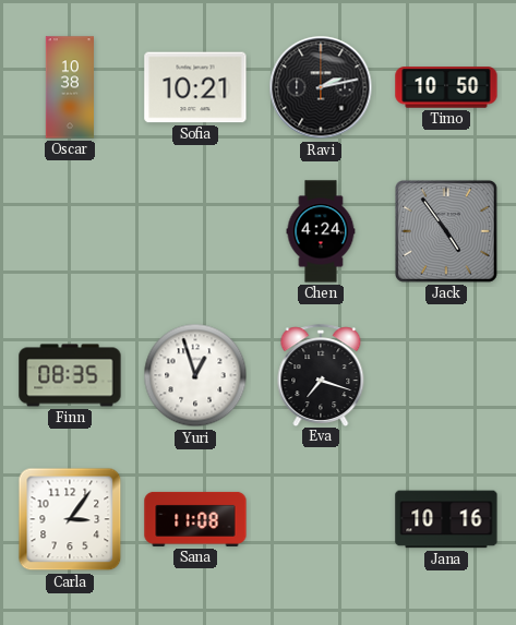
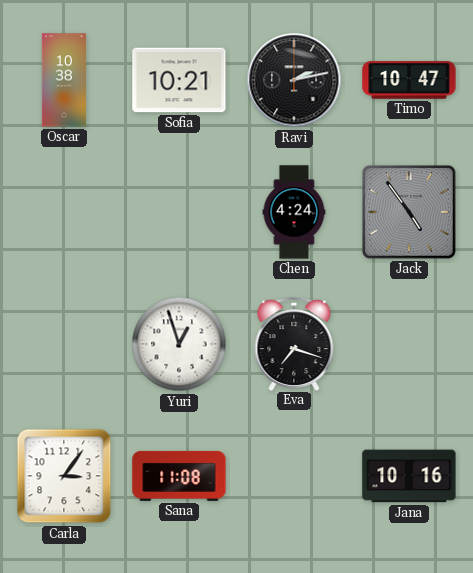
Timo: 10:50 -> 10:47
Finn: 08:35 -> none
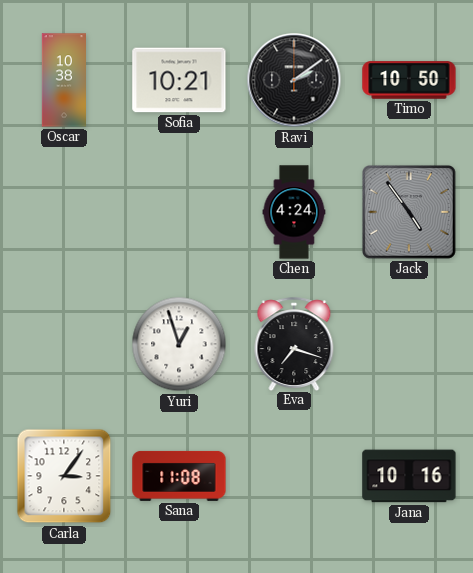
Ravi: 2:13 -> 2:09
Timo: 10:47 -> 10:50
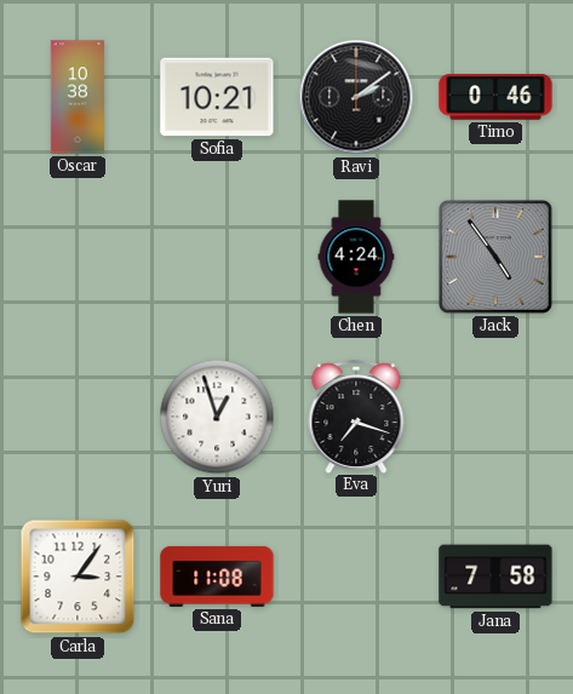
Timo: 10:50 -> 0:46
Jana: 10:16 -> 7:58
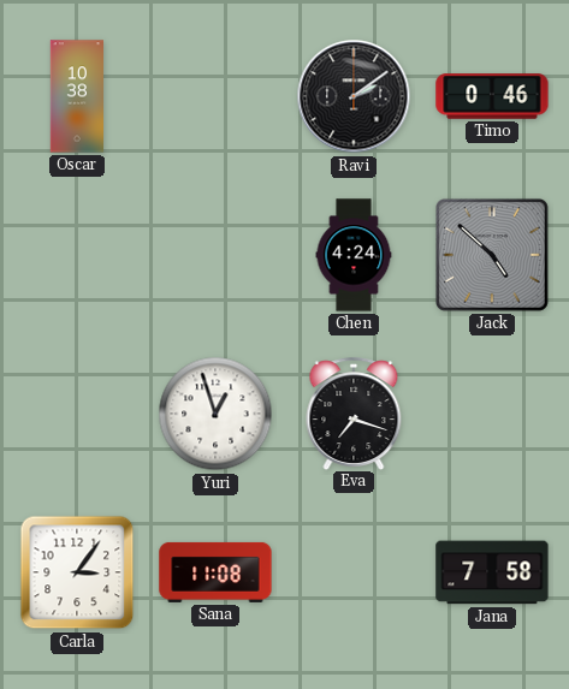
Sofia: 10:21 -> none
Jack: 4:54 -> 4:52
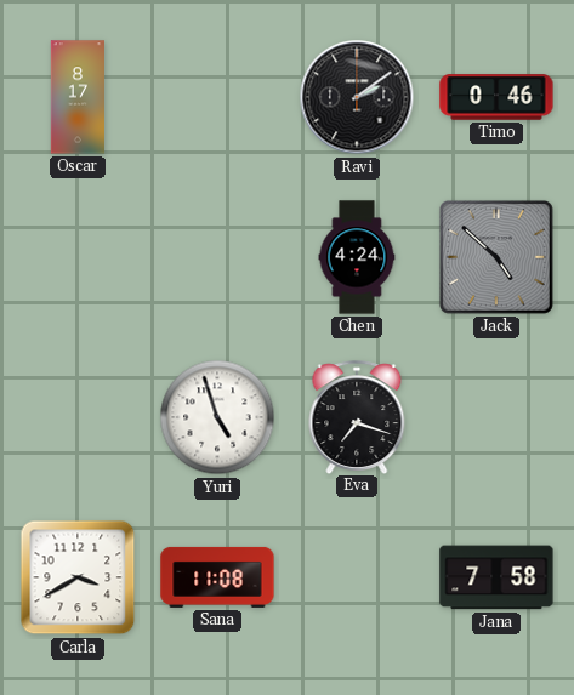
Oscar: 10:38 -> 8:17
Yuri: 12:57 -> 4:57
Carla: 3:06 -> 3:40
